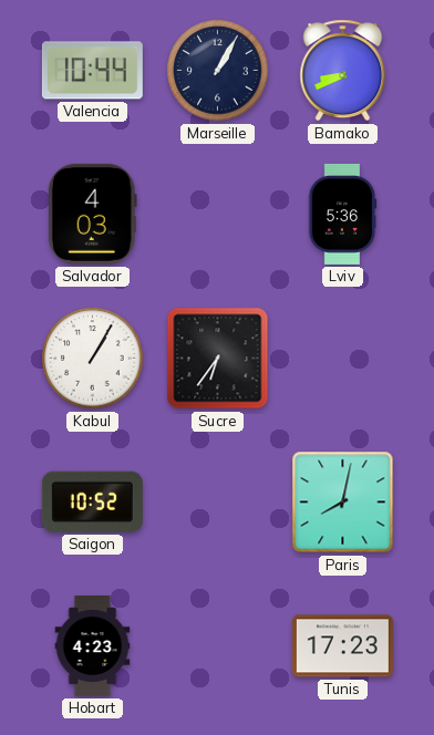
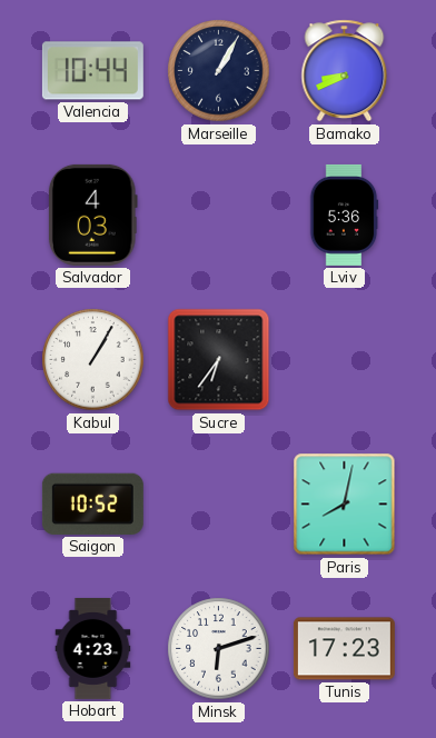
Minsk: none -> 6:12
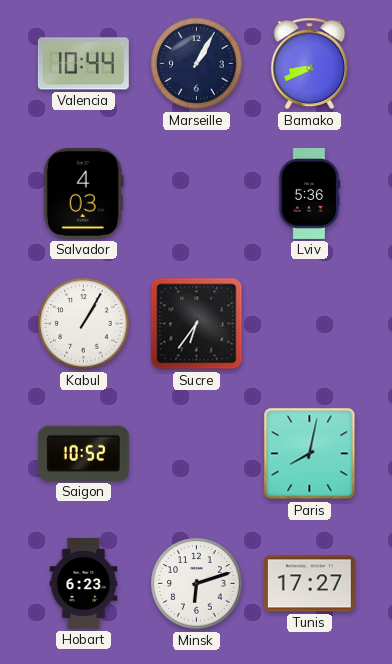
Hobart: 4:23 -> 6:23
Tunis: 17:23 -> 17:27
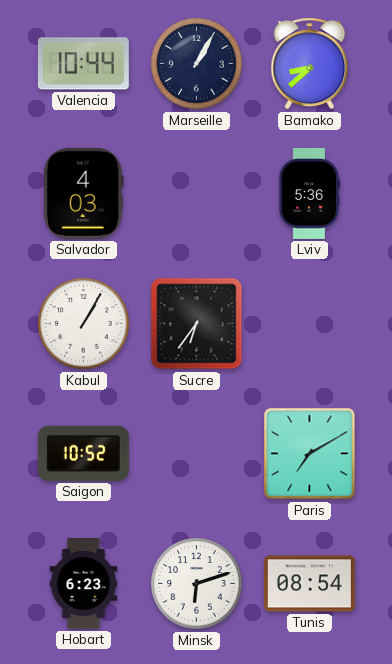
Bamako: 8:41 -> 8:38
Paris: 8:02 -> 7:10
Tunis: 17:27 -> 08:54
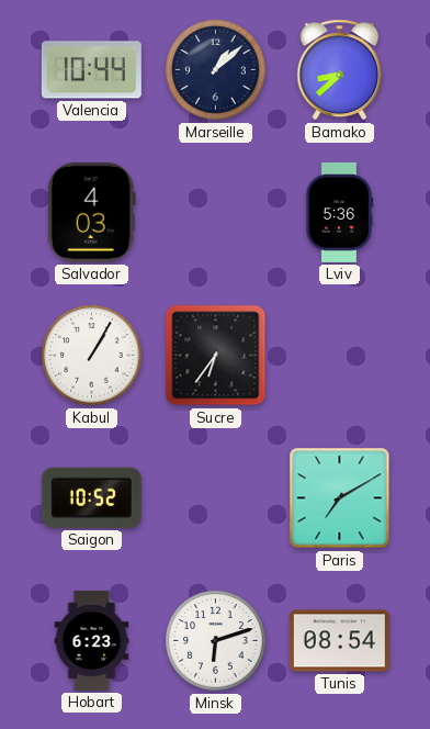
Marseille: 1:05 -> 1:08
